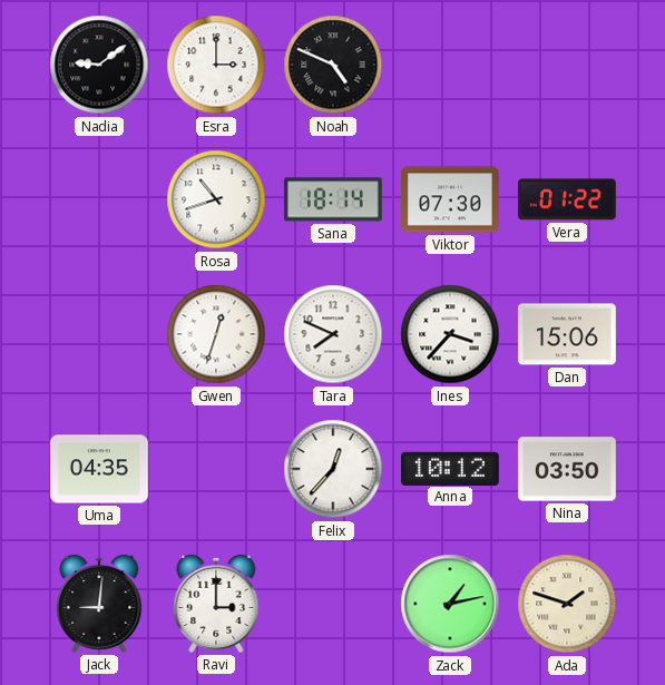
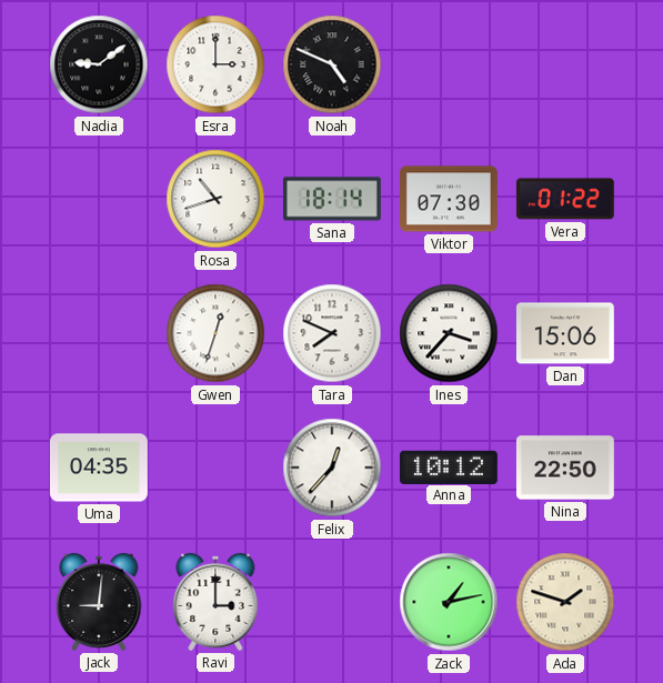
Nina: 03:50 -> 22:50
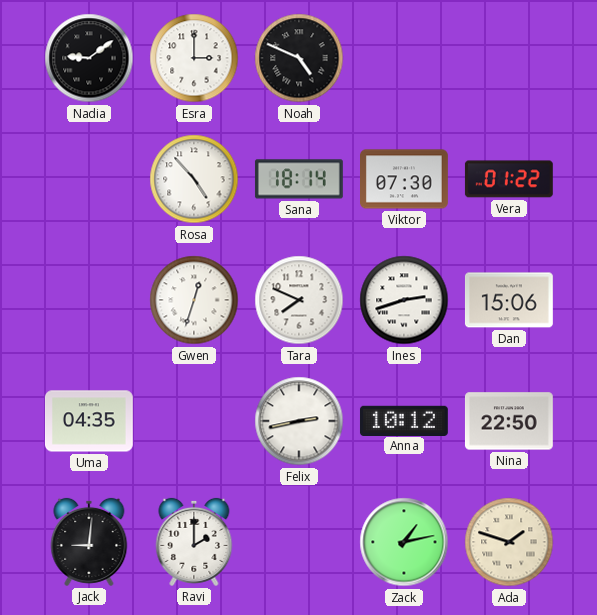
Rosa: 10:42 -> 4:53
Ines: 3:37 -> 2:42
Felix: 12:37 -> 2:43
Ravi: 3:00 -> 2:00
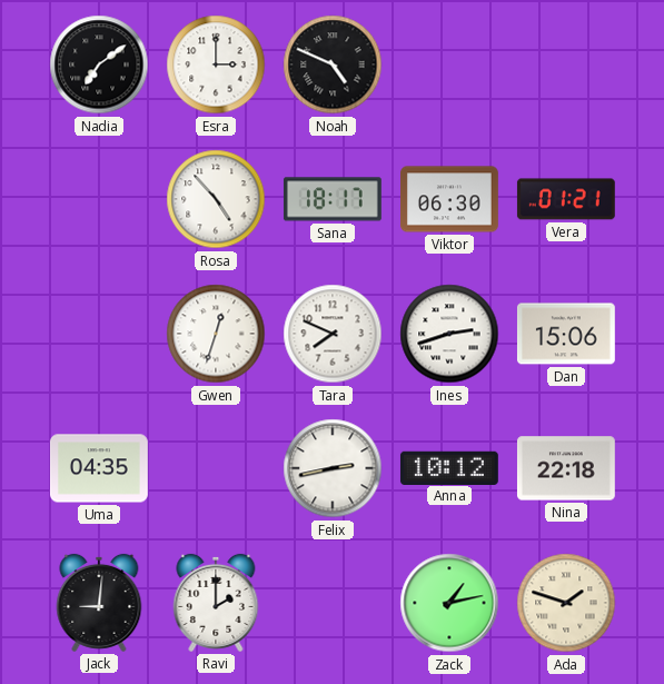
Nadia: 9:09 -> 7:09
Sana: 18:14 -> 18:17
Viktor: 07:30 -> 06:30
Vera: 01:22 -> 01:21
Nina: 22:50 -> 22:18
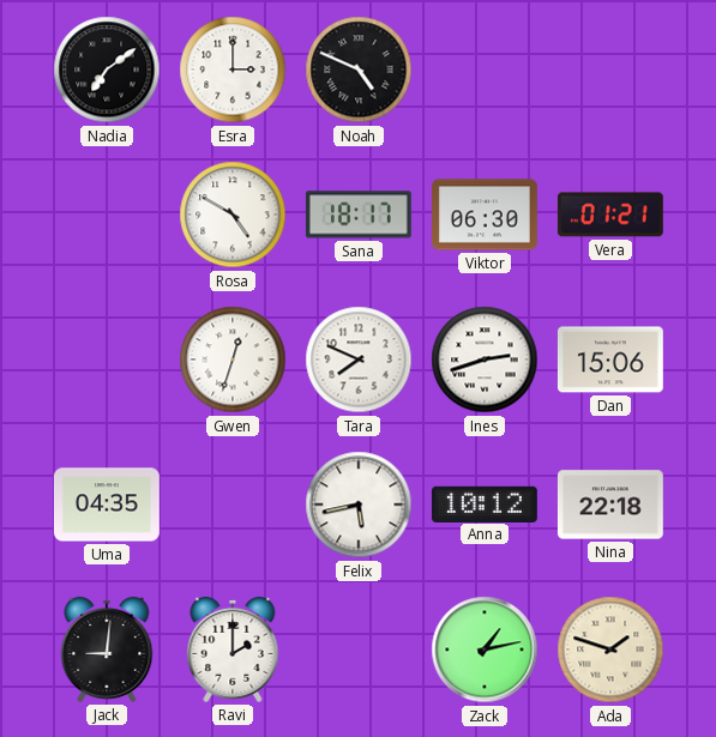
Rosa: 4:53 -> 4:50
Felix: 2:43 -> 5:43
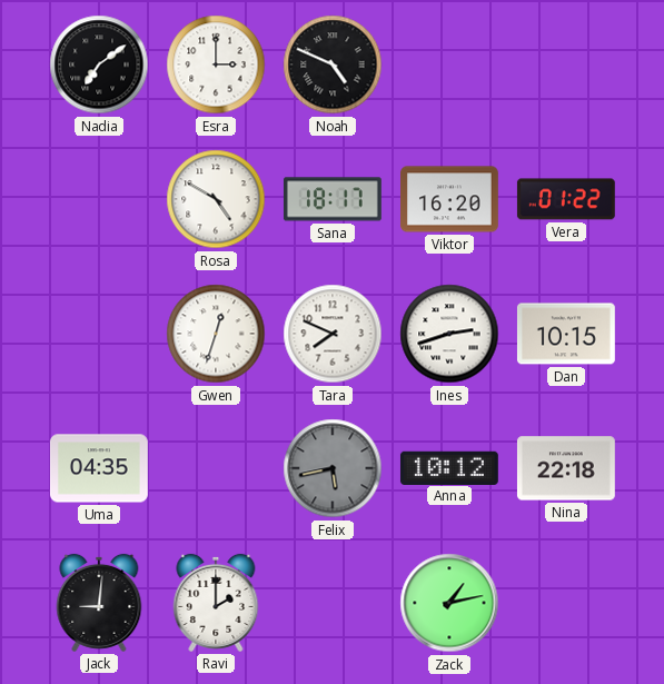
Viktor: 06:30 -> 16:20
Vera: 01:21 -> 01:22
Dan: 15:06 -> 10:15
Felix dial: white -> grey
Ada: 1:48 -> none
